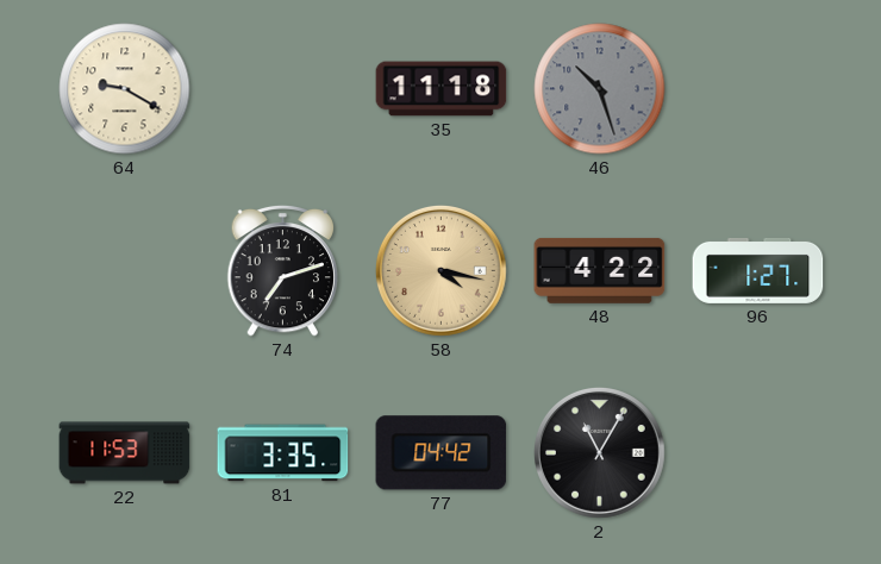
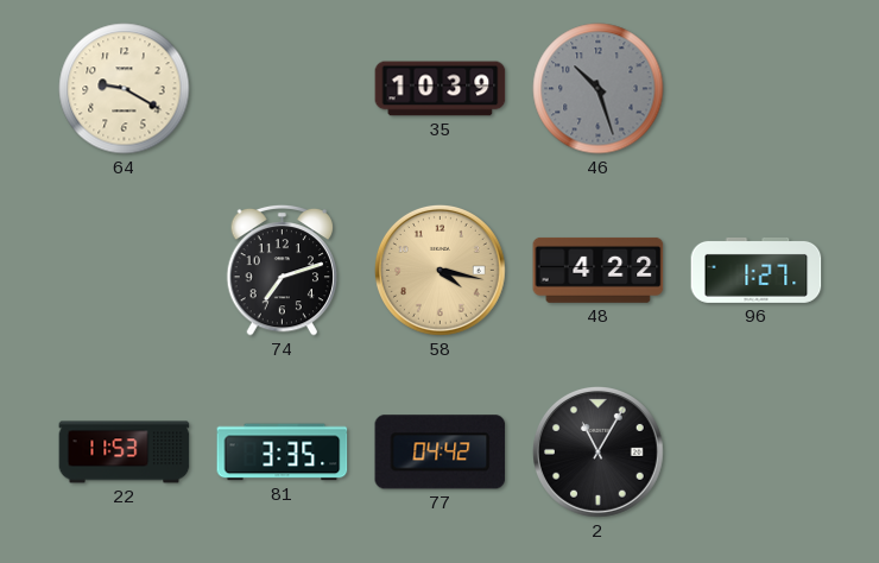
35: 11:18 -> 10:39
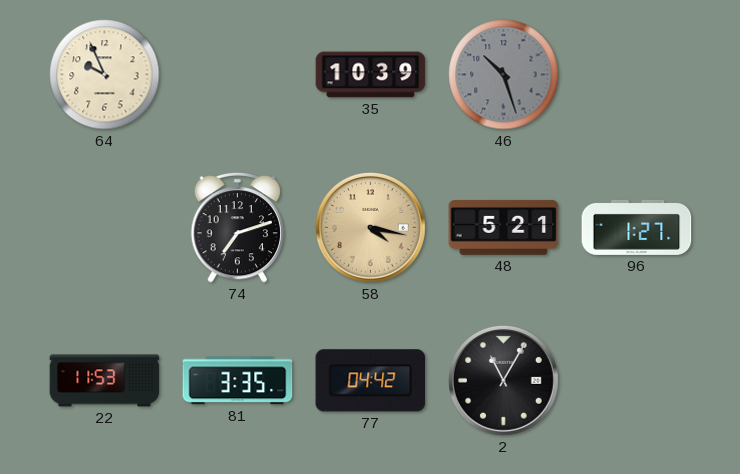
64: 9:20 -> 9:56
48: 4:22 -> 5:21
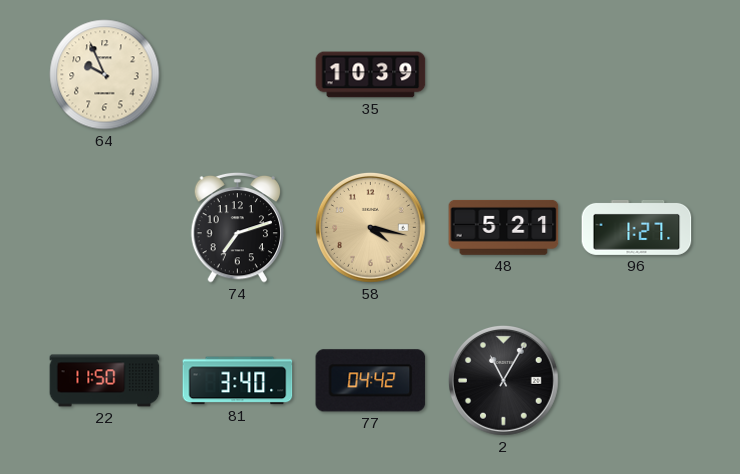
46: 10:27 -> none
22: 11:53 -> 11:50
81: 3:35 -> 3:40
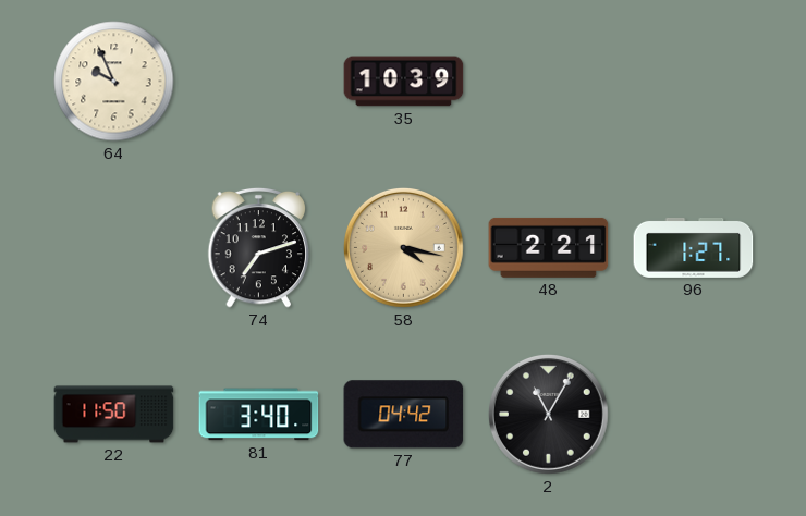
48: 5:21 -> 2:21
